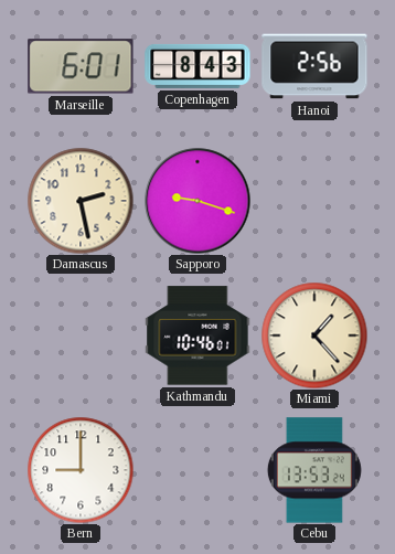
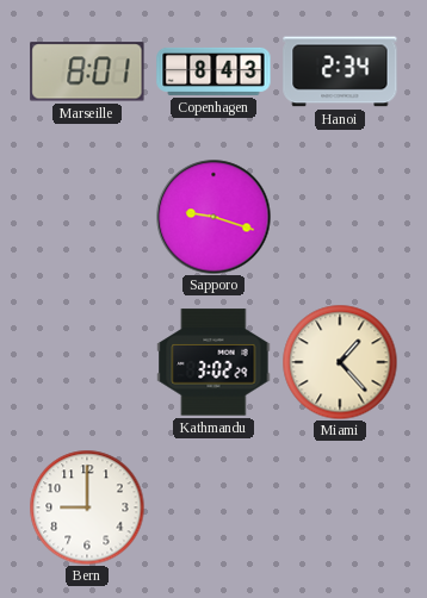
Marseille: 6:01 -> 8:01
Hanoi: 2:56 -> 2:34
Damascus: 2:28 -> none
Kathmandu: 10:46 -> 3:02
Cebu: 13:53 -> none
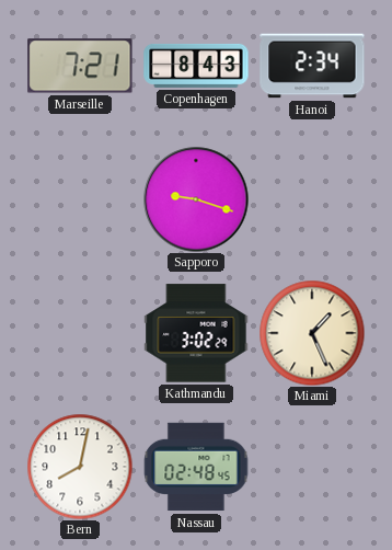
Marseille: 8:01 -> 7:21
Miami: 1:23 -> 1:26
Bern: 9:00 -> 8:02
Nassau: none -> 02:48
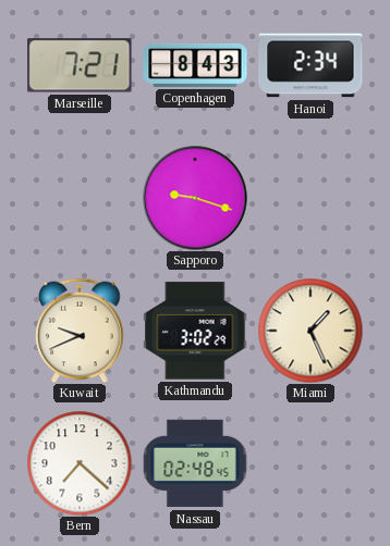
Kuwait: none -> 9:41
Bern: 8:02 -> 7:22
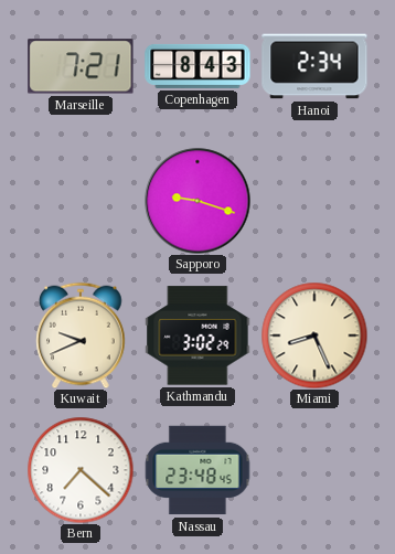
Miami: 1:26 -> 8:26
Nassau: 02:48 -> 23:48
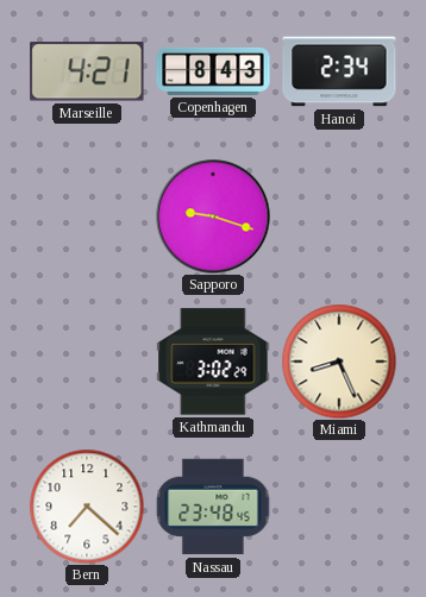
Marseille: 7:21 -> 4:21
Kuwait: 9:41 -> none
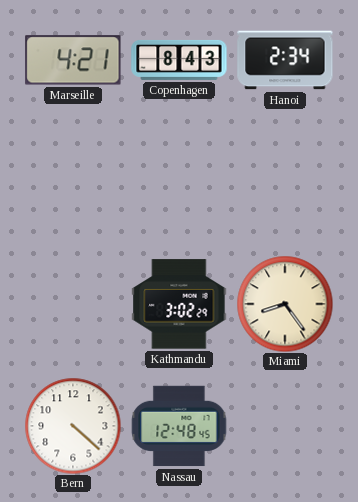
Sapporo: 9:18 -> none
Miami: 8:26 -> 8:24
Bern: 7:22 -> 4:22
Nassau: 23:48 -> 12:48
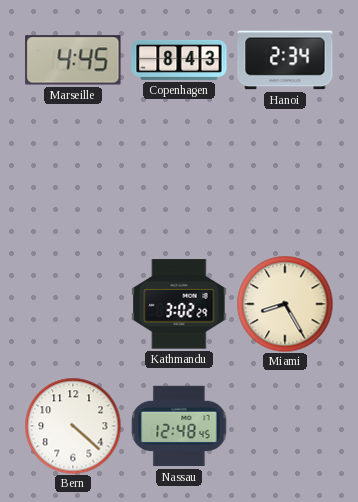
Marseille: 4:21 -> 4:45
Miami: 8:24 -> 8:25
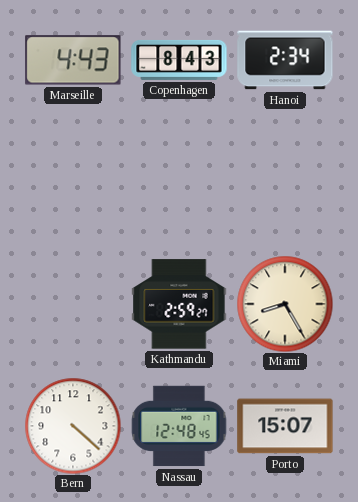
Marseille: 4:45 -> 4:43
Kathmandu: 3:02 -> 2:59
Porto: none -> 15:07
